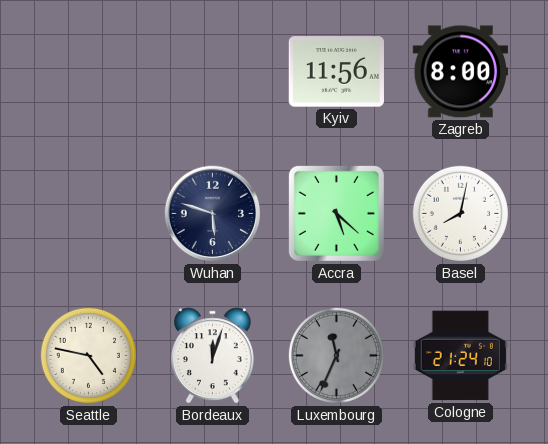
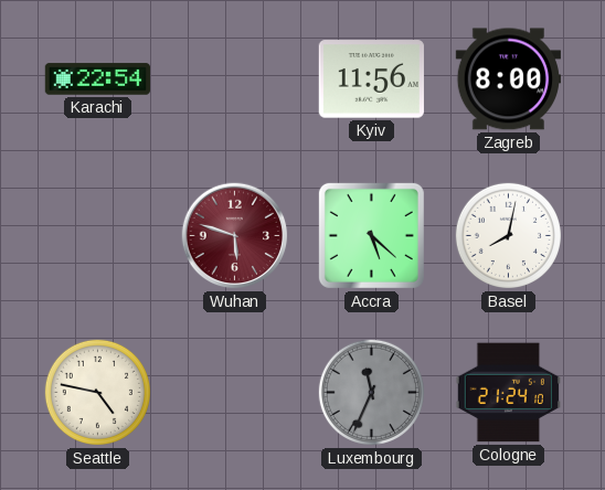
Karachi: none -> 22:54
Wuhan dial: navy -> burgundy
Bordeaux: 12:03 -> none
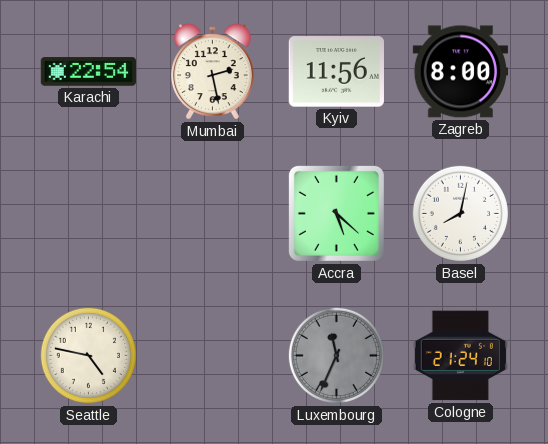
Mumbai: none -> 2:28
Wuhan: 5:48 -> none
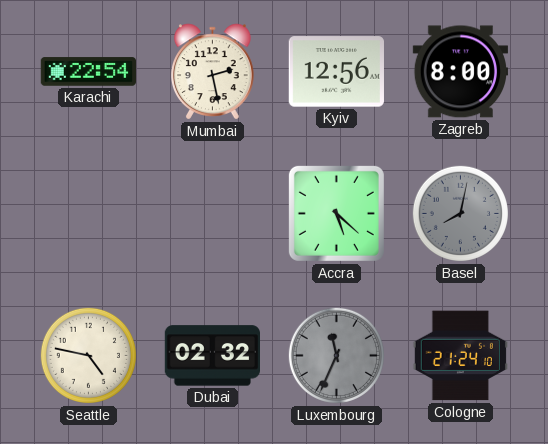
Kyiv: 11:56 -> 12:56
Basel dial: white -> grey
Dubai: none -> 02:32
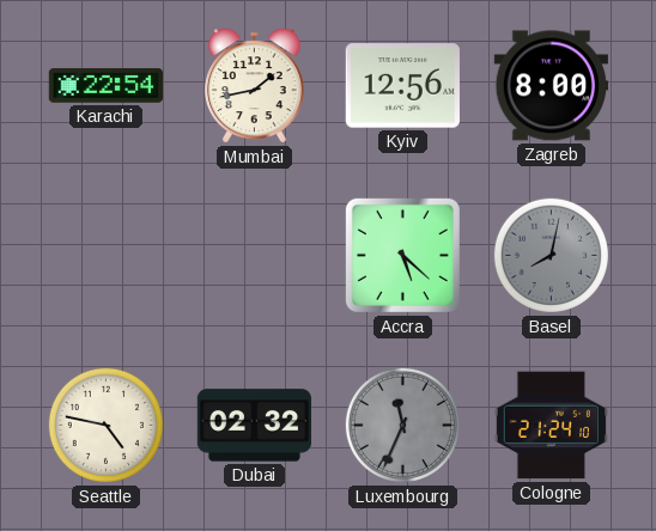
Mumbai: 2:28 -> 1:43
